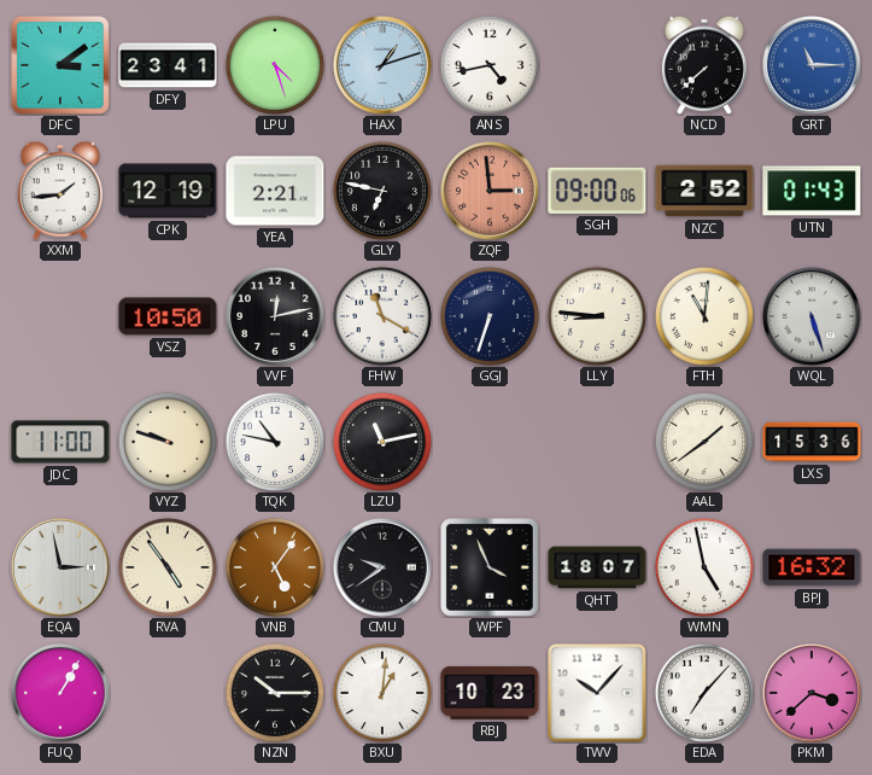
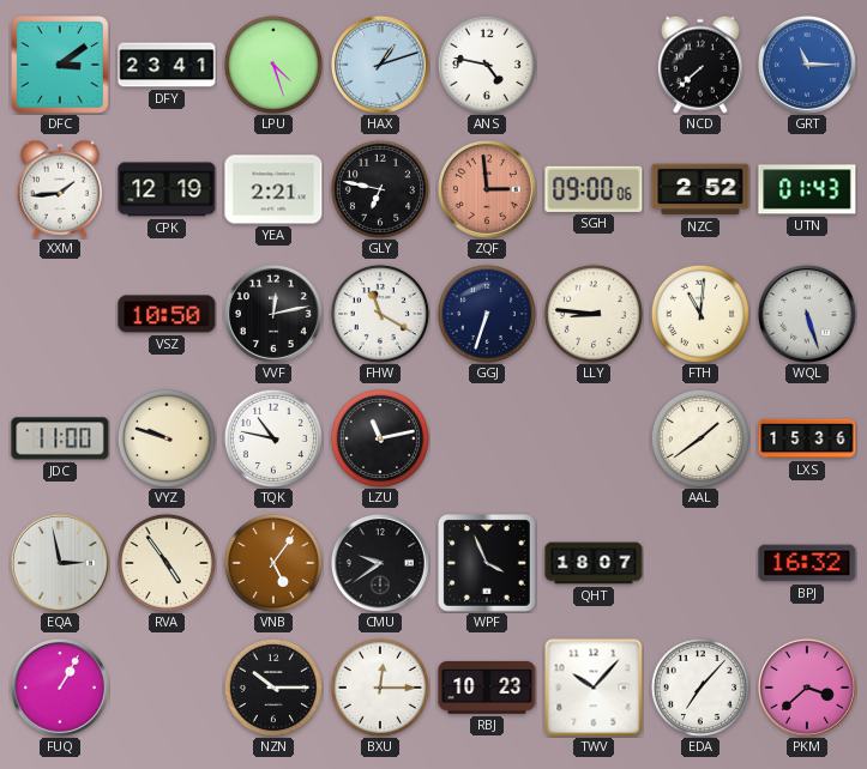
ANS: 4:43 -> 4:47
WMN: 4:58 -> none
BXU: 1:01 -> 12:15
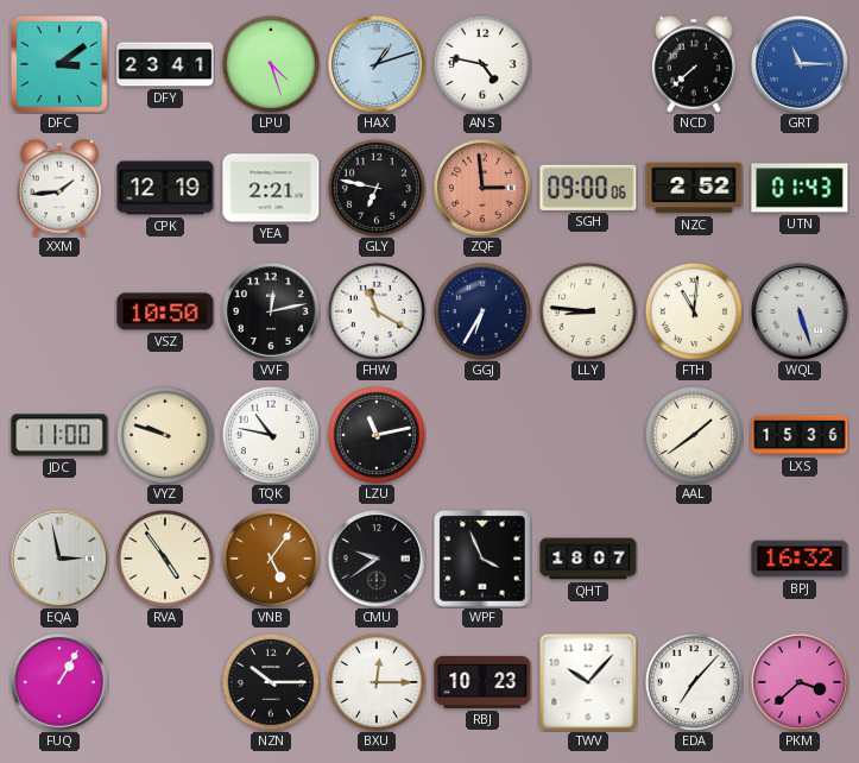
GGJ: 6:33 -> 6:35
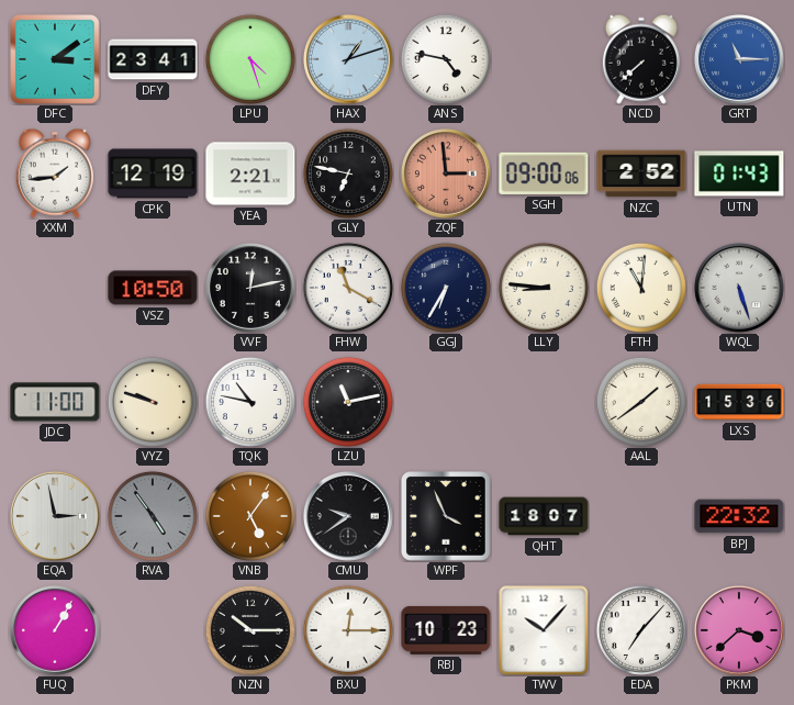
RVA dial: cream -> grey
BPJ: 16:32 -> 22:32
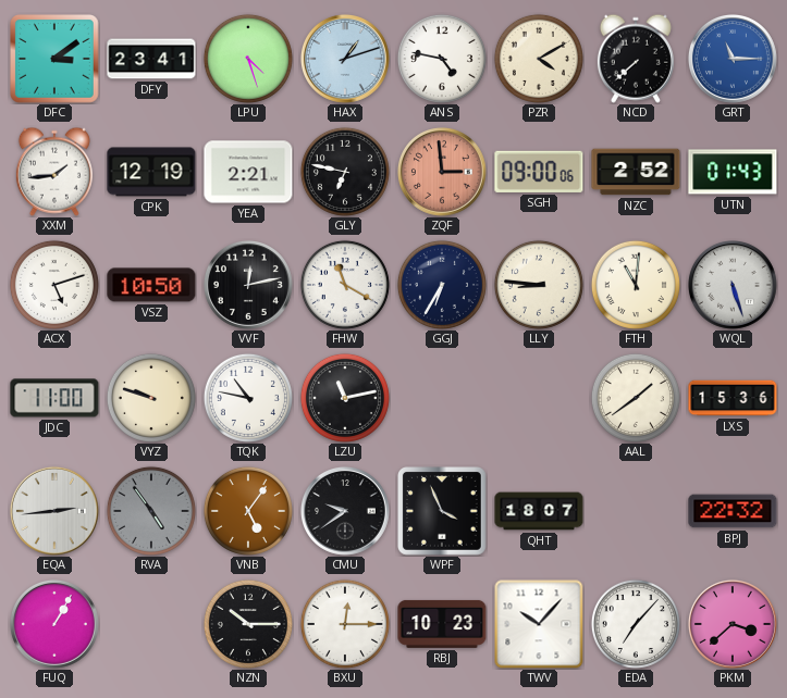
PZR: none -> 4:10
ACX: none -> 5:12
EQA: 2:58 -> 2:44
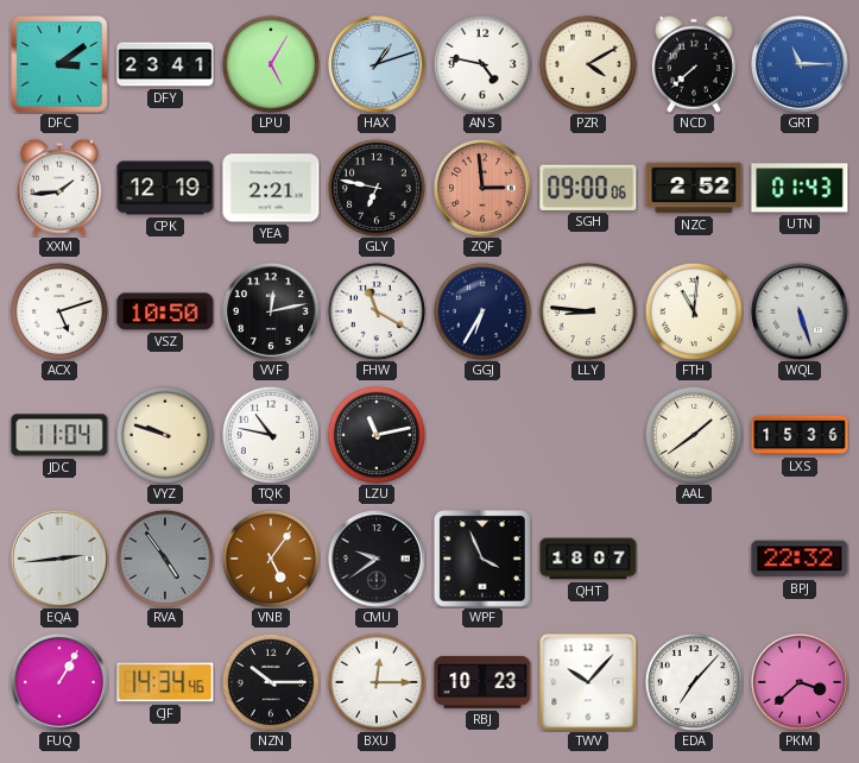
LPU: 4:27 -> 5:05
JDC: 11:00 -> 11:04
CJF: none -> 14:34
